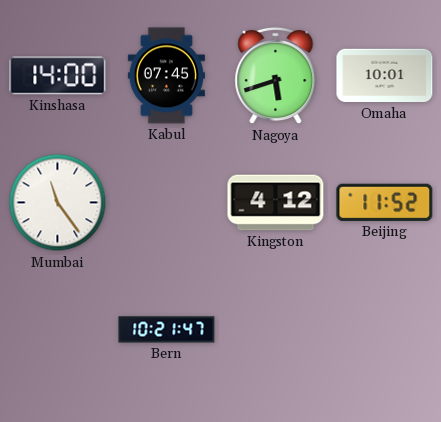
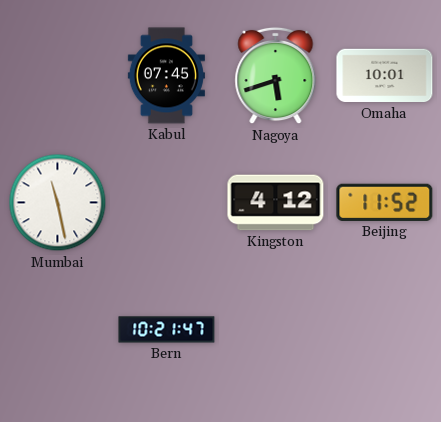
Kinshasa: 14:00 -> none
Mumbai: 11:24 -> 11:28
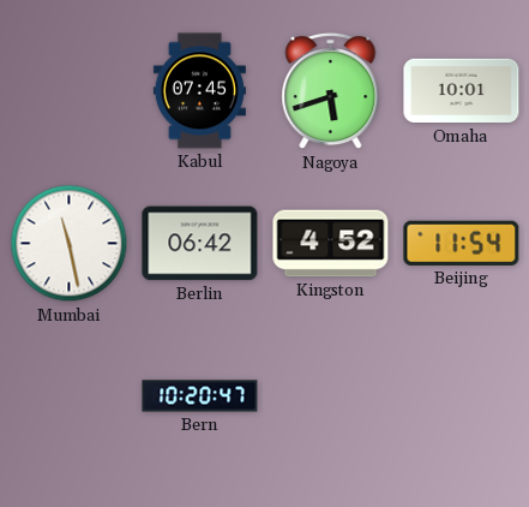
Berlin: none -> 06:42
Kingston: 4:12 -> 4:52
Beijing: 11:52 -> 11:54
Bern: 10:21 -> 10:20
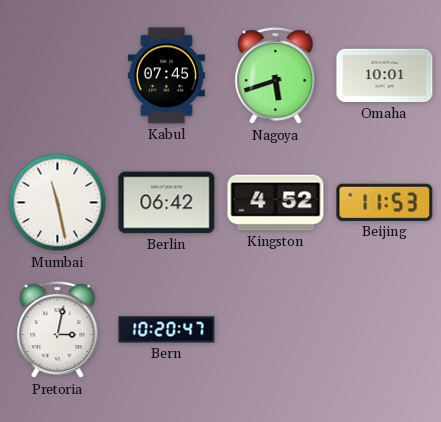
Beijing: 11:54 -> 11:53
Pretoria: none -> 3:02
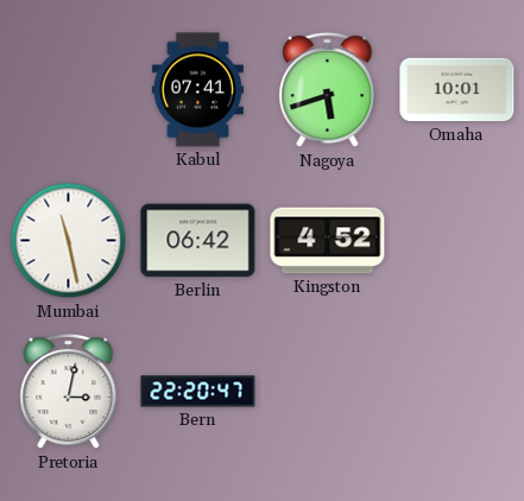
Kabul: 07:45 -> 07:41
Beijing: 11:53 -> none
Bern: 10:20 -> 22:20
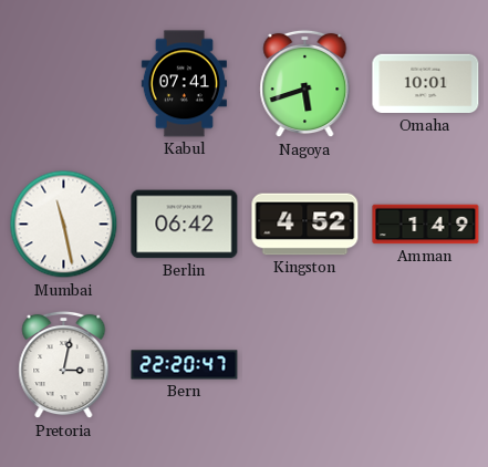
Amman: none -> 1:49
